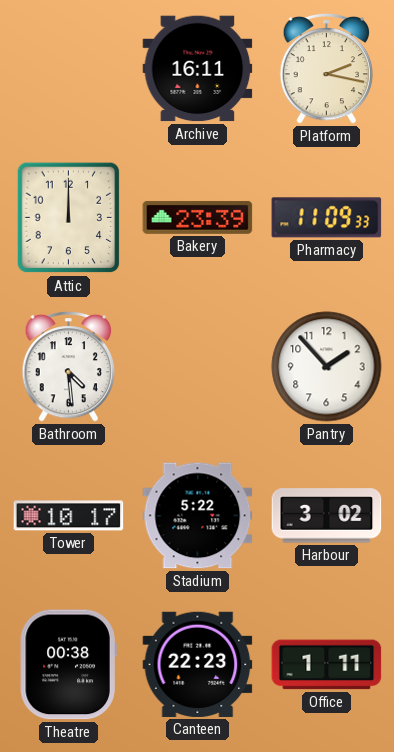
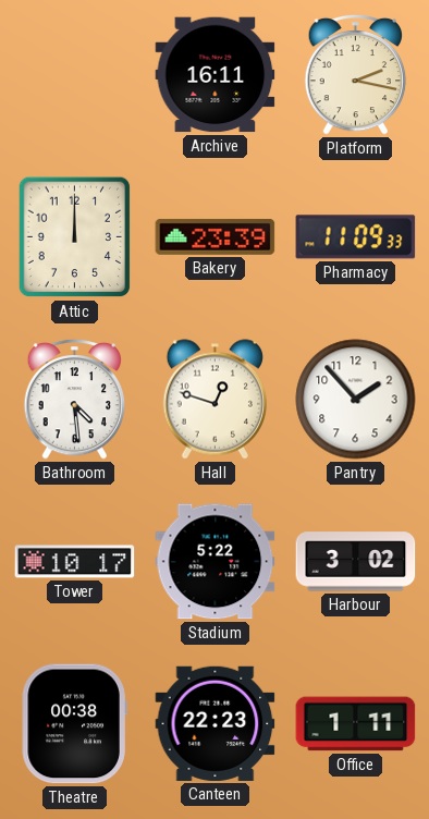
Hall: none -> 12:48
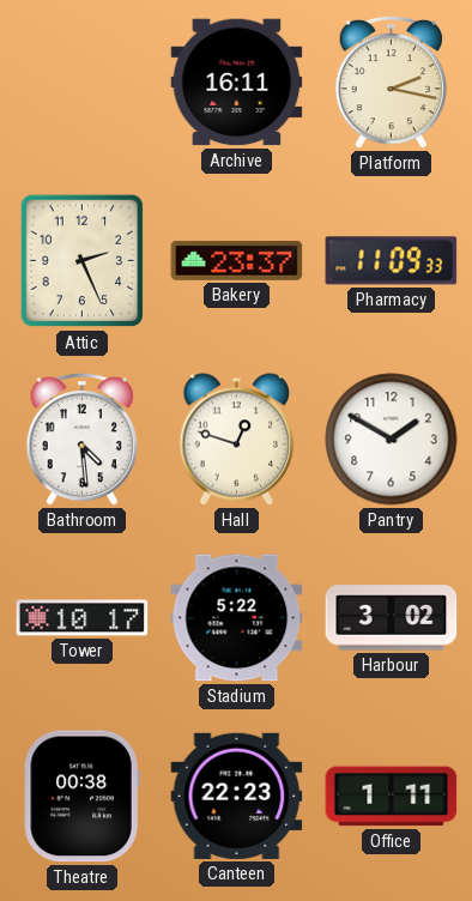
Attic: 12:00 -> 2:26
Bakery: 23:39 -> 23:37
Pantry: 1:53 -> 1:50
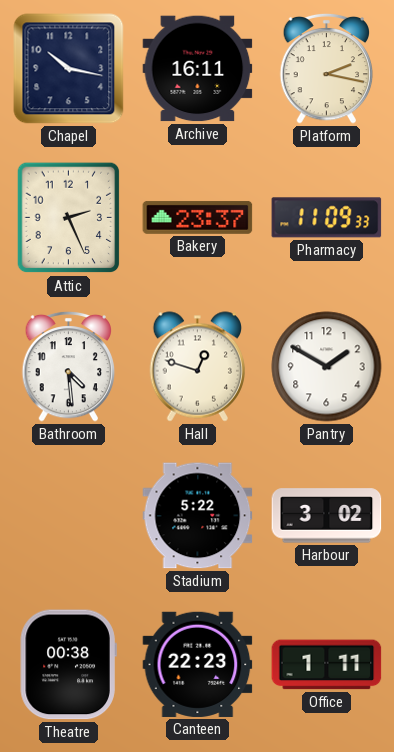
Chapel: none -> 10:17
Tower: 10:17 -> none
